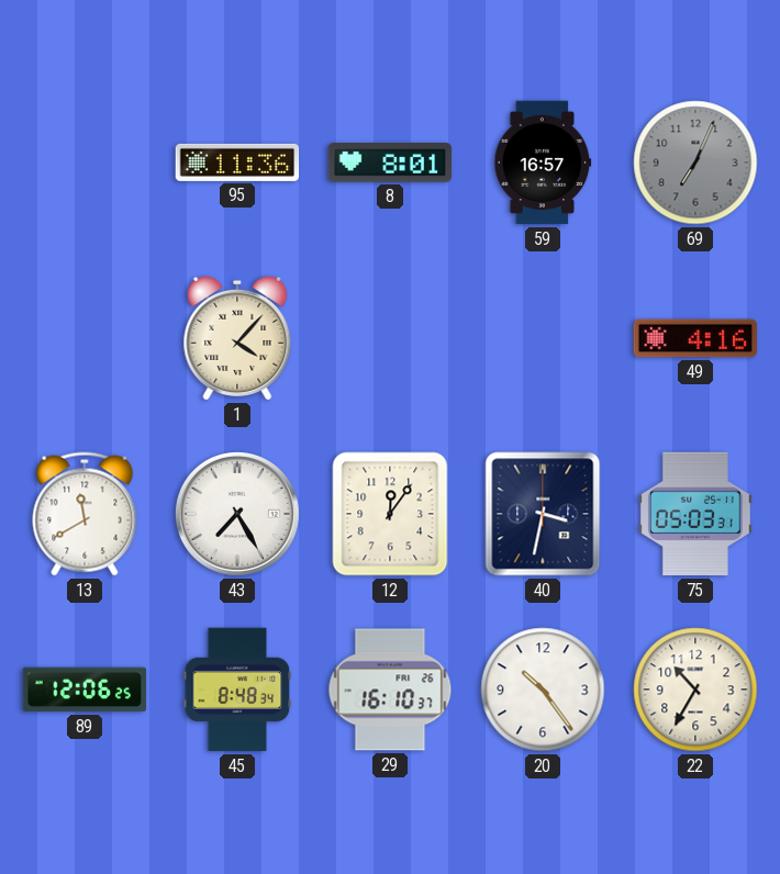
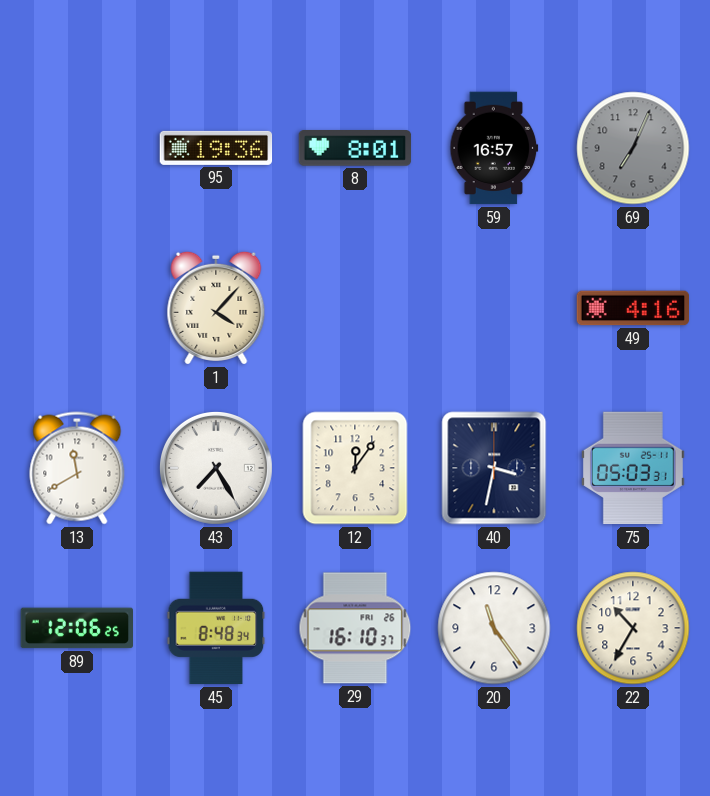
95: 11:36 -> 19:36
20: 10:24 -> 11:24
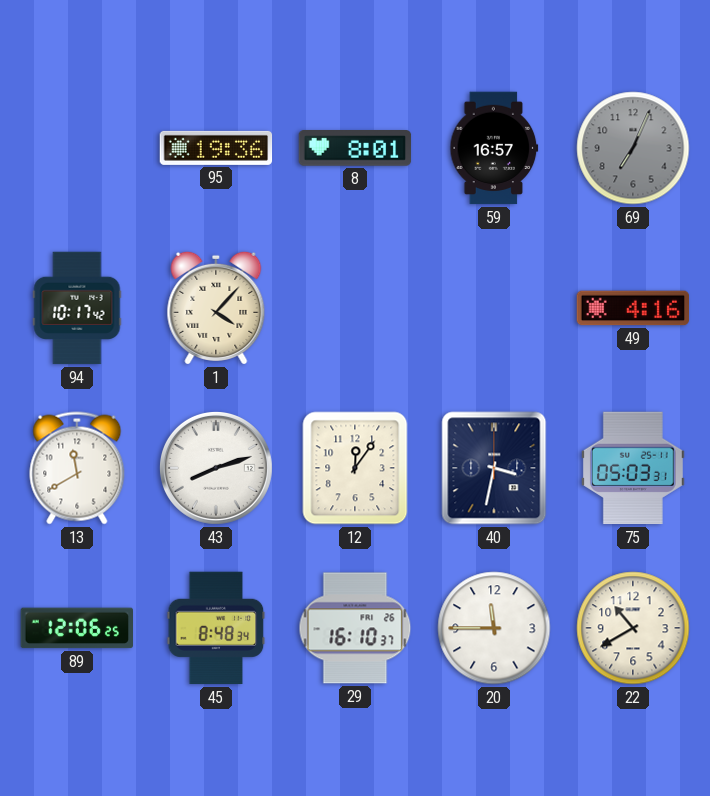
94: none -> 10:17
43: 7:25 -> 8:12
20: 11:24 -> 11:45
22: 10:35 -> 10:40
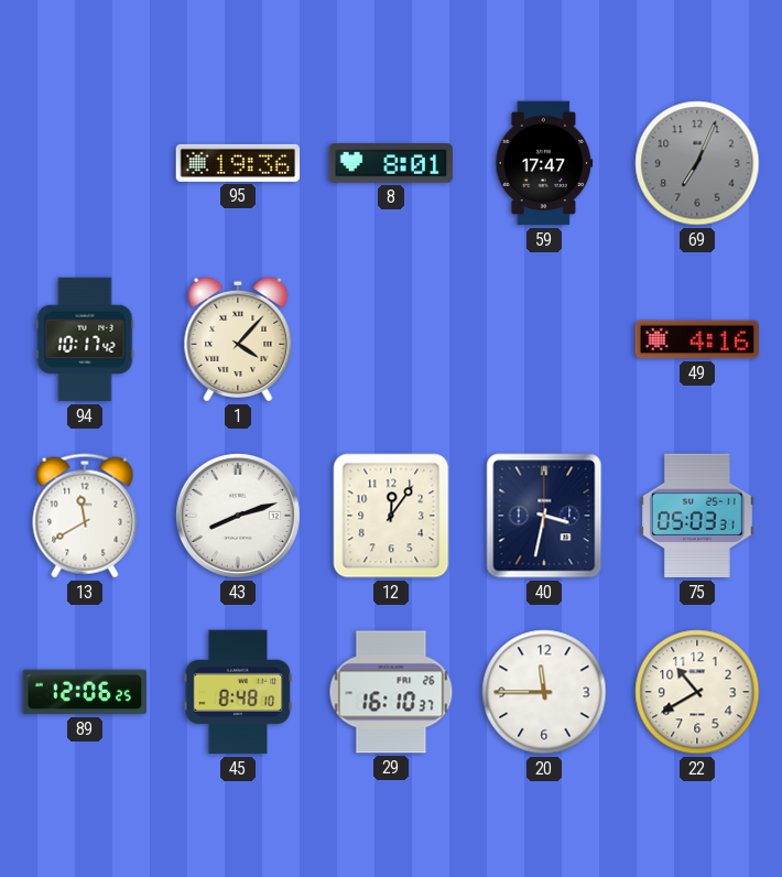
59: 16:57 -> 17:47
45: 8:48:34 -> 8:48:10
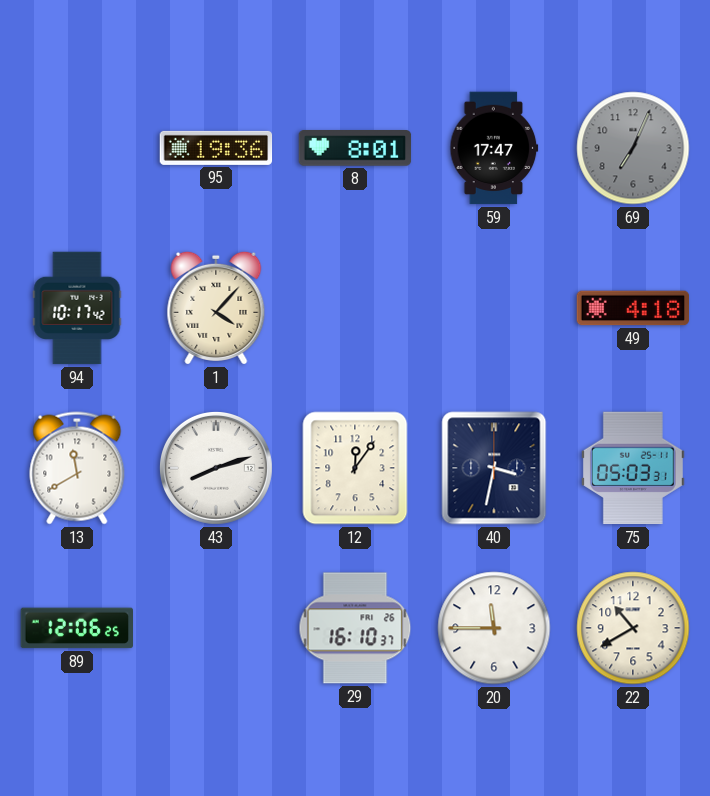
49: 4:16 -> 4:18
45: 8:48 -> none
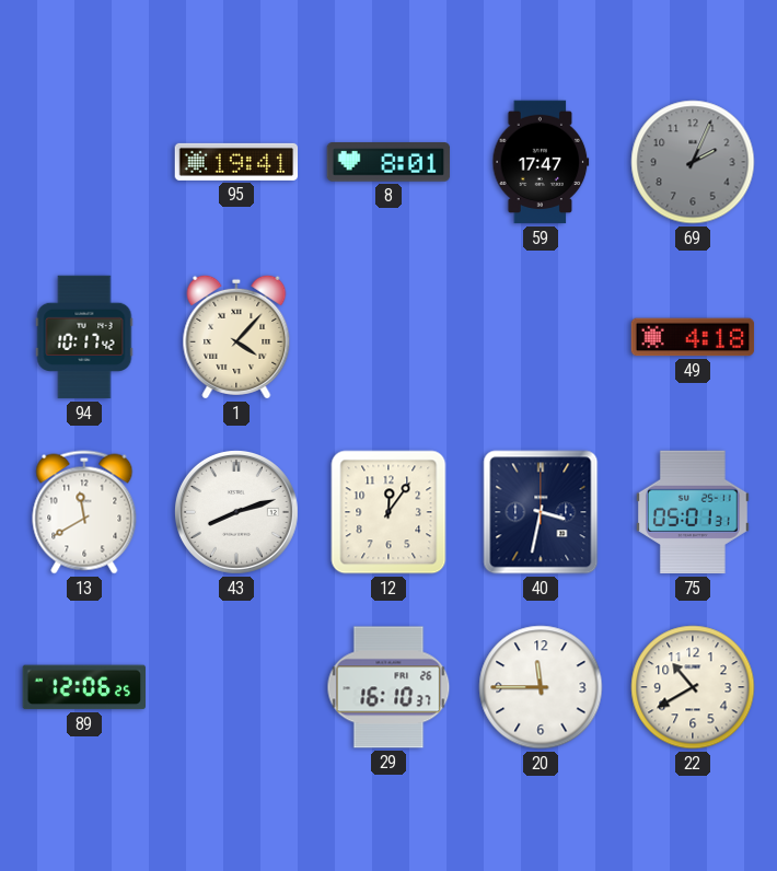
95: 19:36 -> 19:41
69: 7:04 -> 2:04
75: 05:03 -> 05:01
